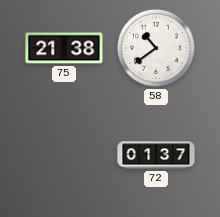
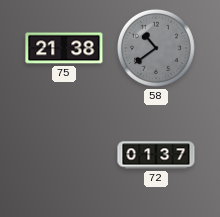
58 dial: white -> grey
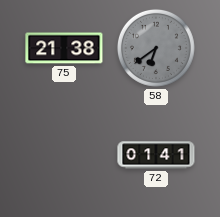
58: 10:39 -> 6:39
72: 01:37 -> 01:41
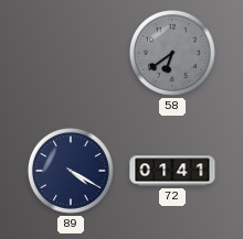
75: 21:38 -> none
89: none -> 4:20
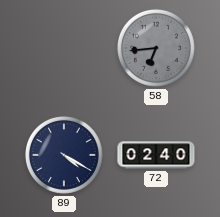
58: 6:39 -> 6:44
72: 01:41 -> 02:40
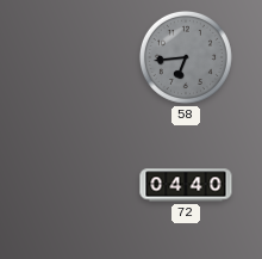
89: 4:20 -> none
72: 02:40 -> 04:40
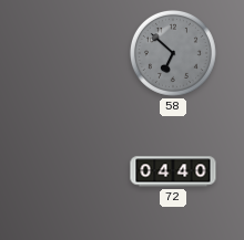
58: 6:44 -> 6:52
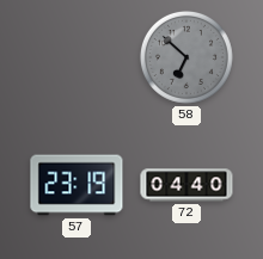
57: none -> 23:19
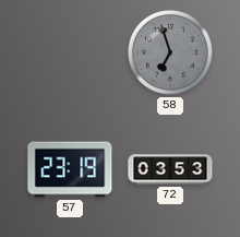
58: 6:52 -> 6:57
72: 04:40 -> 03:53
